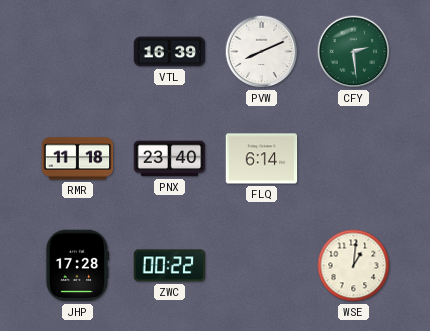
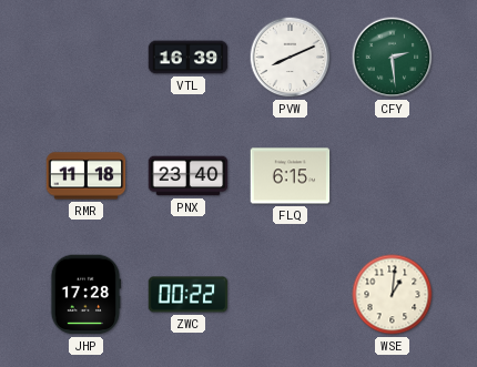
FLQ: 6:14 -> 6:15
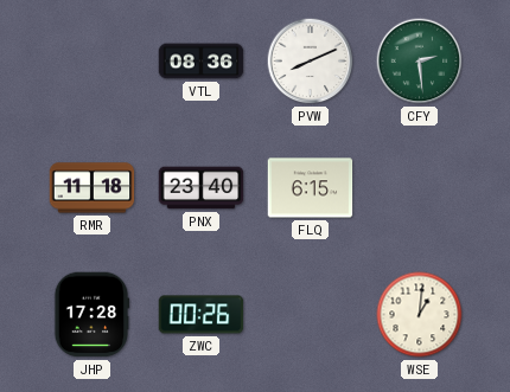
VTL: 16:39 -> 08:36
ZWC: 00:22 -> 00:26
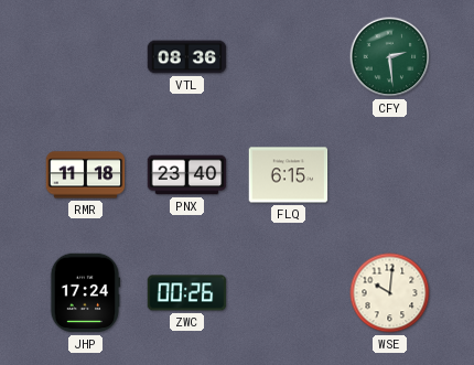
PVW: 8:11 -> none
JHP: 17:28 -> 17:24
WSE: 1:01 -> 10:01
